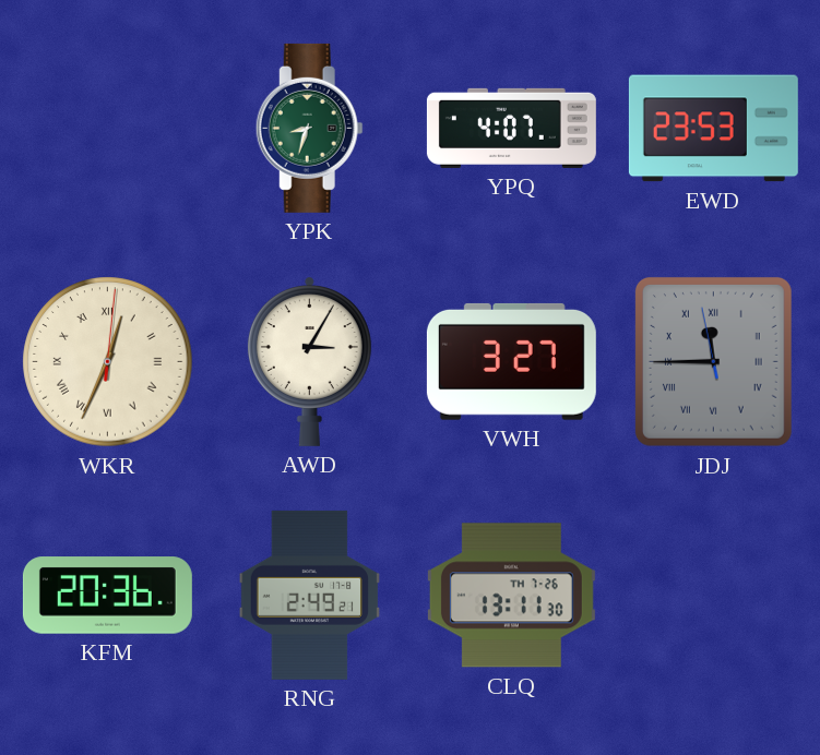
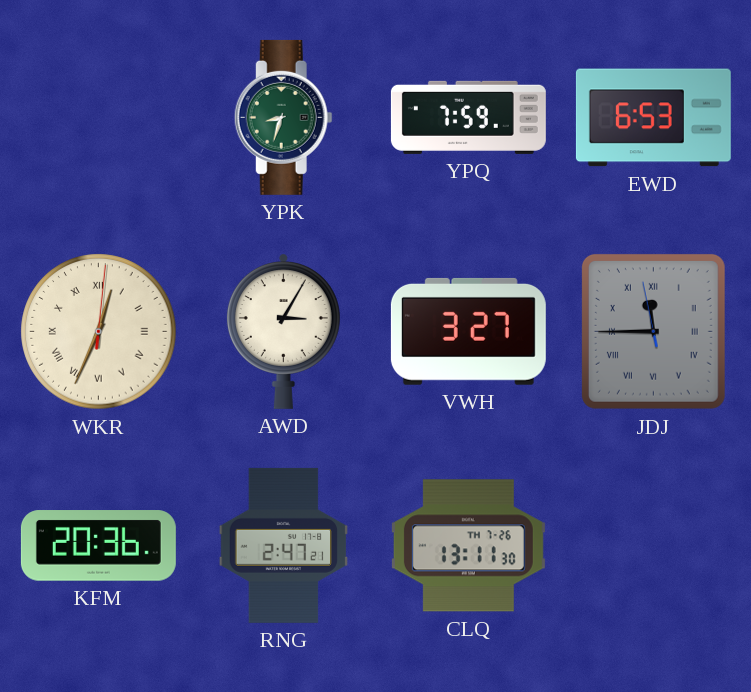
YPQ: 4:07 -> 7:59
EWD: 23:53 -> 6:53
RNG: 2:49 -> 2:47
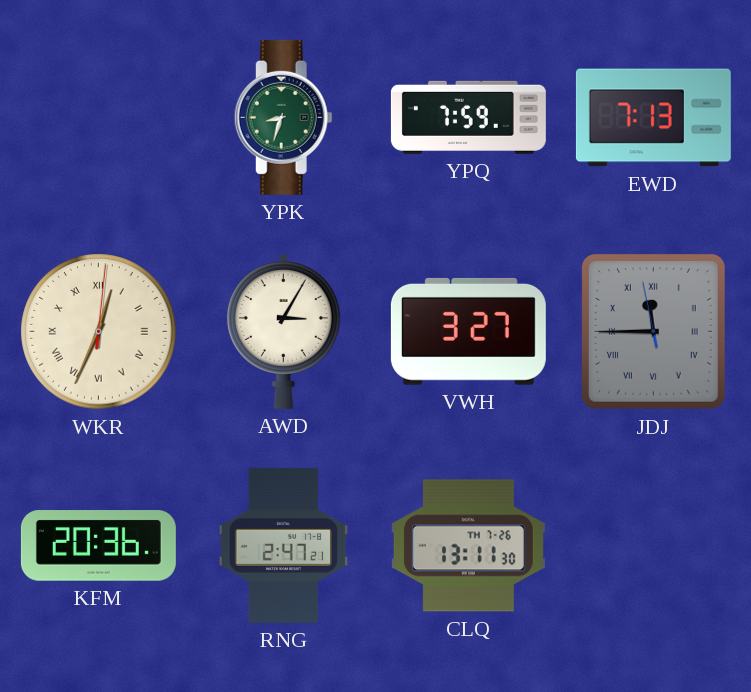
EWD: 6:53 -> 7:13
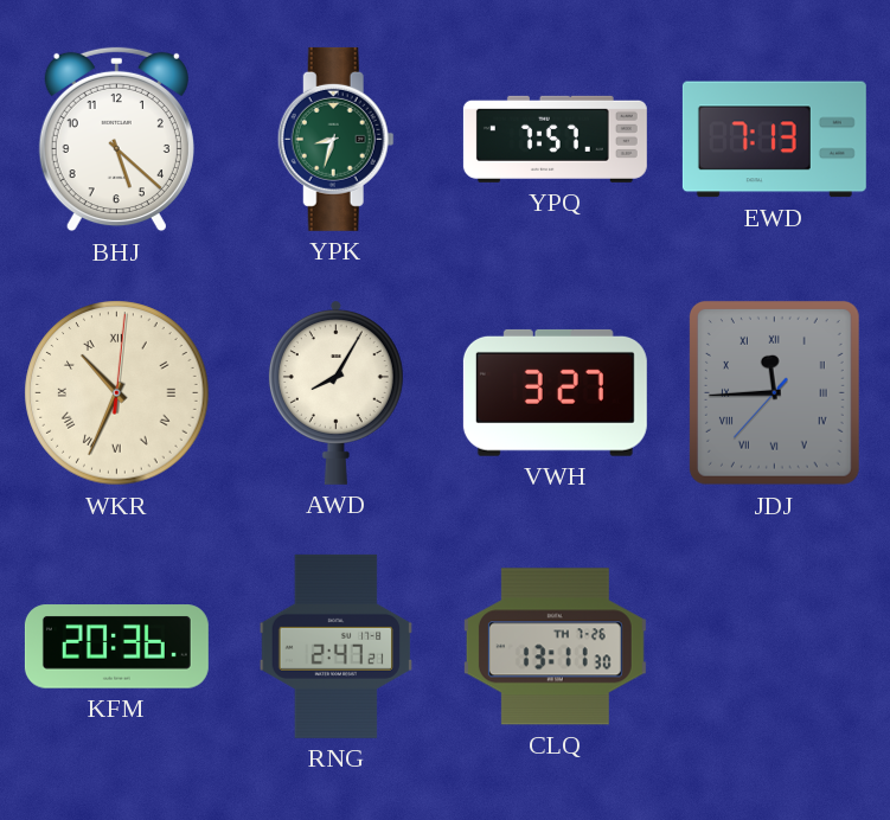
BHJ: none -> 5:22
YPQ: 7:59 -> 7:57
WKR: 12:34 -> 10:34
AWD: 3:05 -> 8:05
JDJ: 11:44:58 -> 11:44:37
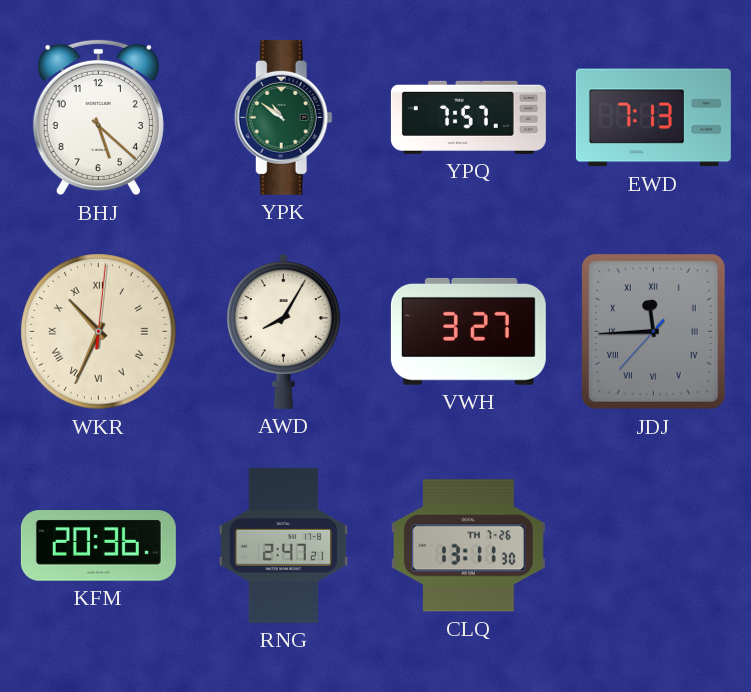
YPK: 8:33 -> 10:51
